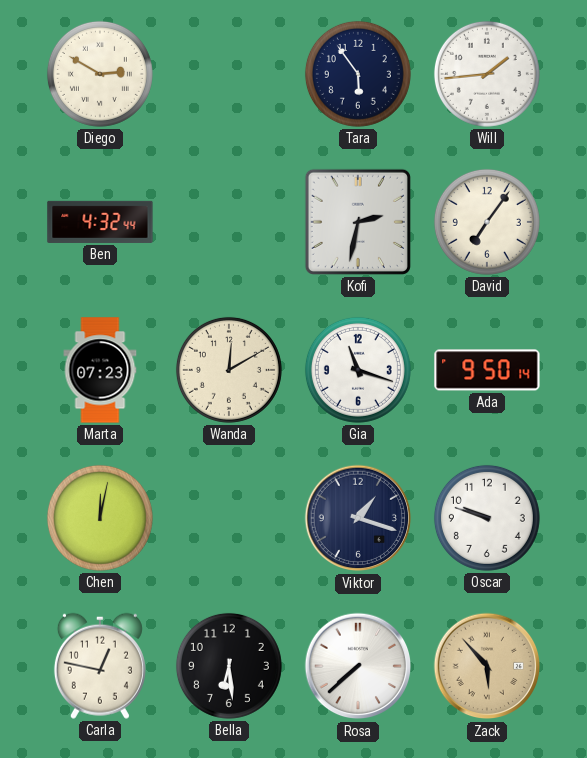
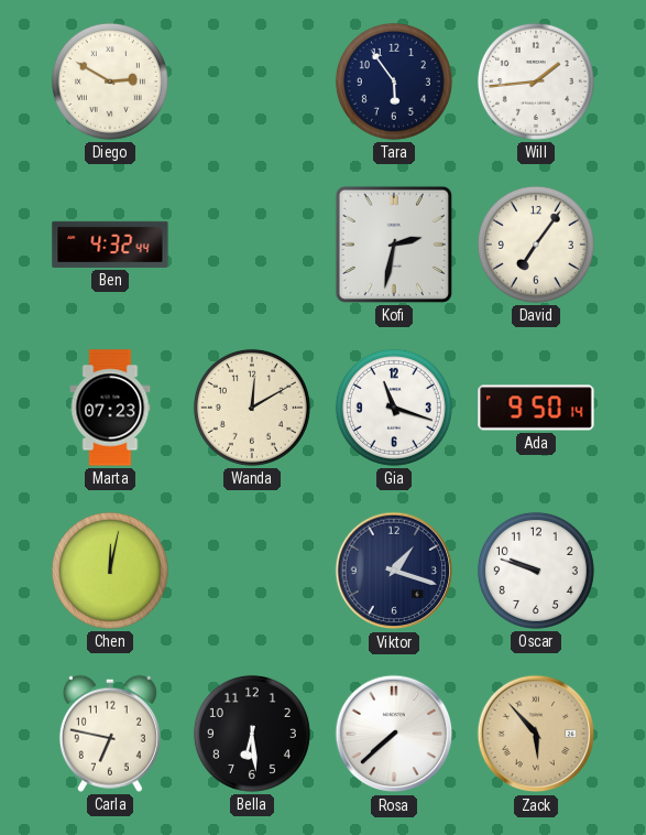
Carla: 12:47 -> 6:47
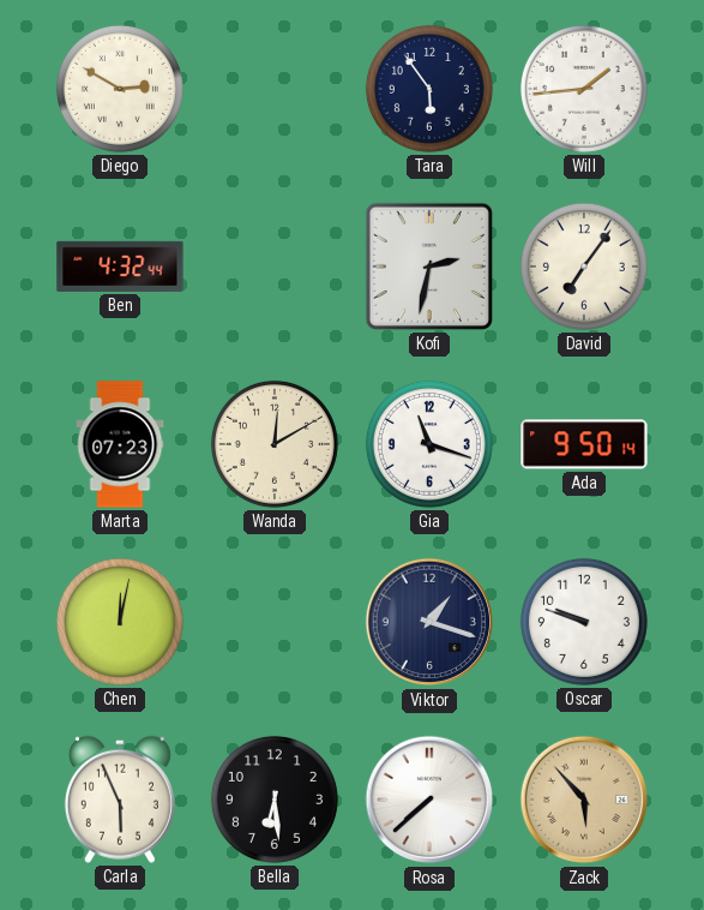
Carla: 6:47 -> 5:56
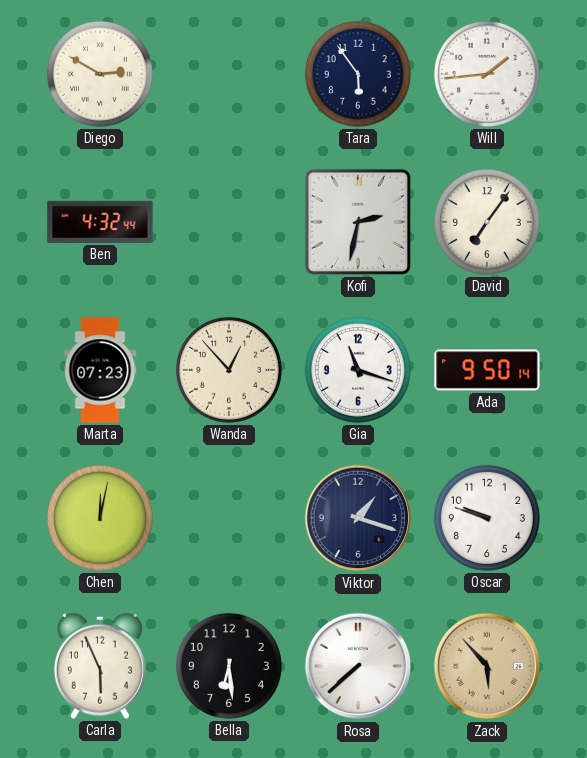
Wanda: 12:10 -> 12:53
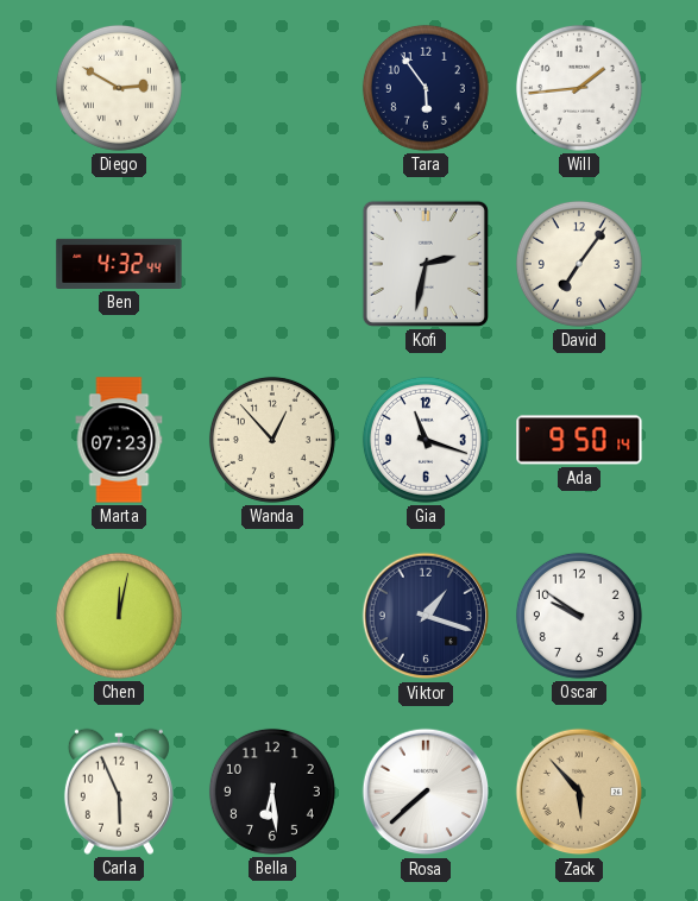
Oscar: 9:48 -> 9:51
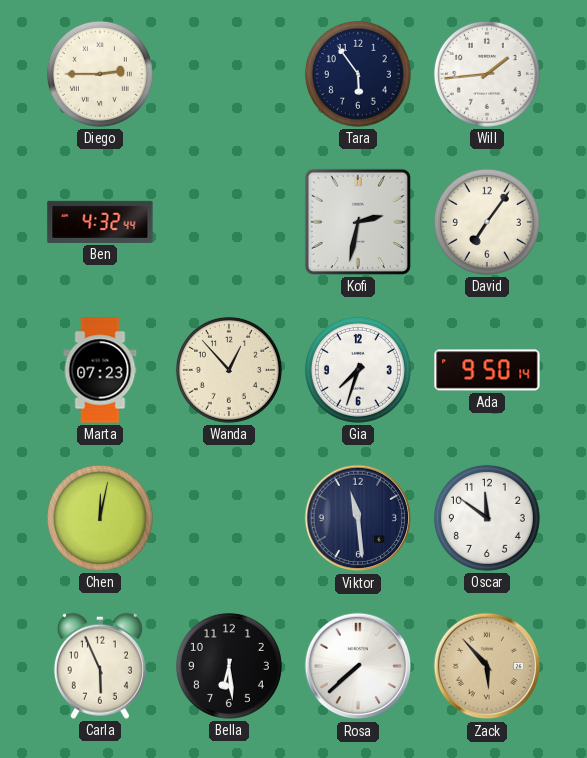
Diego: 2:50 -> 2:45
Gia: 11:18 -> 7:33
Viktor: 1:18 -> 11:29
Oscar: 9:51 -> 11:51
